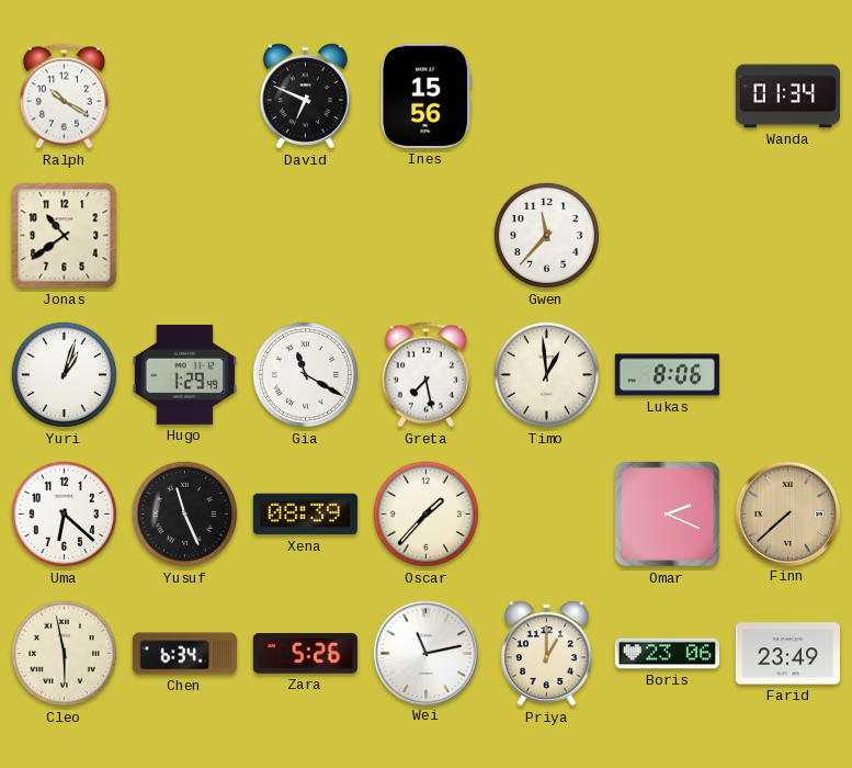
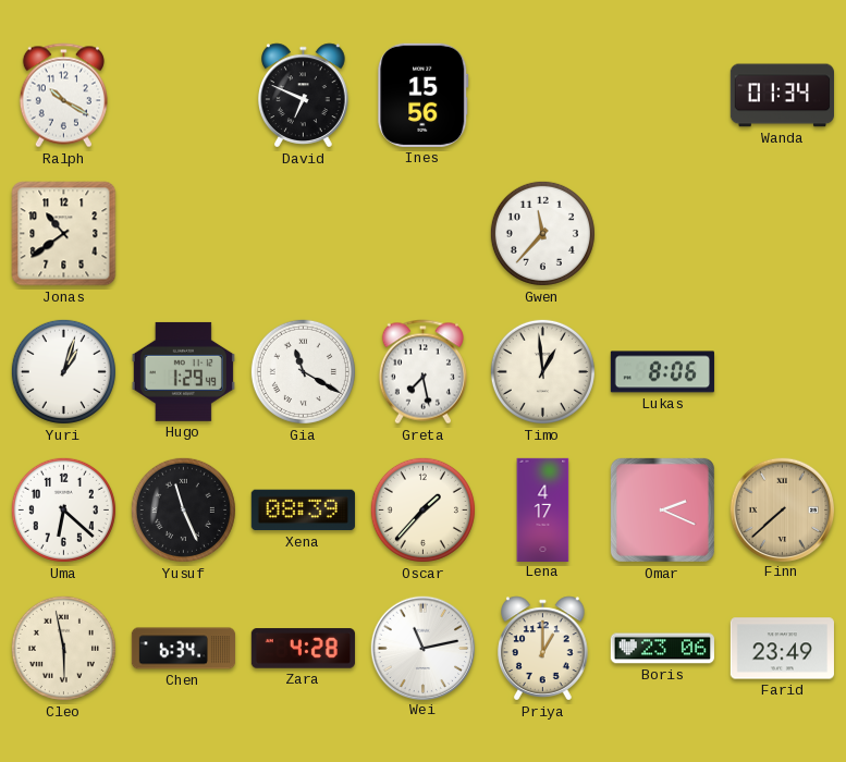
Lena: none -> 4:17
Zara: 5:26 -> 4:28
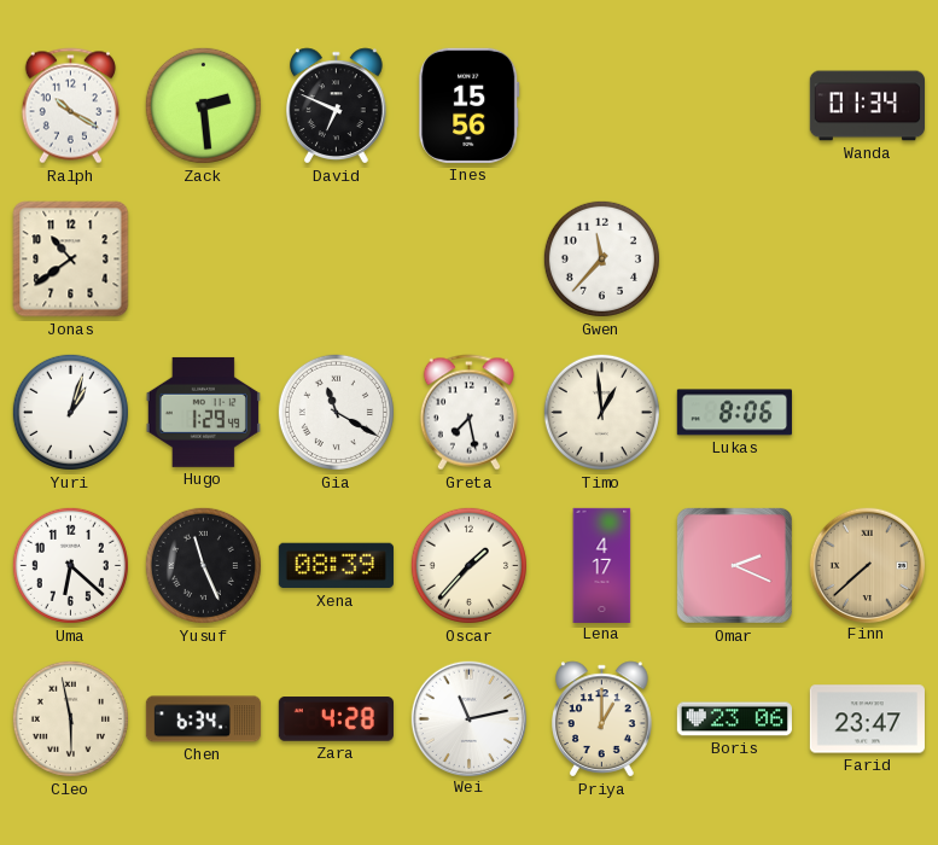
Zack: none -> 2:29
Farid: 23:49 -> 23:47
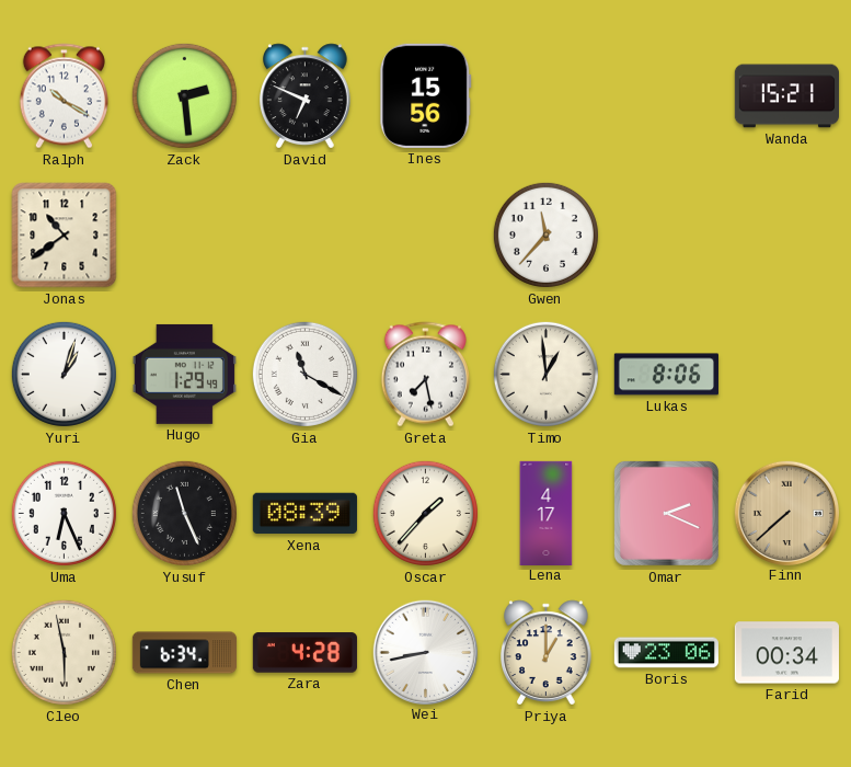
Wanda: 01:34 -> 15:21
Uma: 6:22 -> 6:26
Wei: 11:13 -> 8:43
Farid: 23:47 -> 00:34
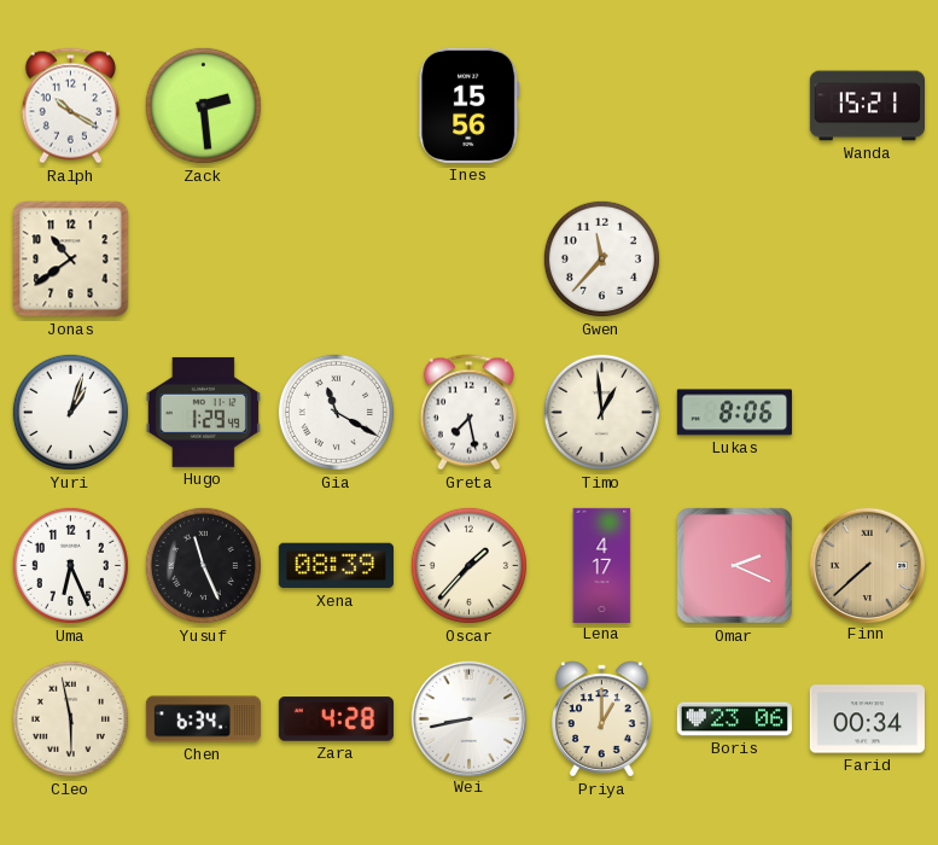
David: 6:49 -> none
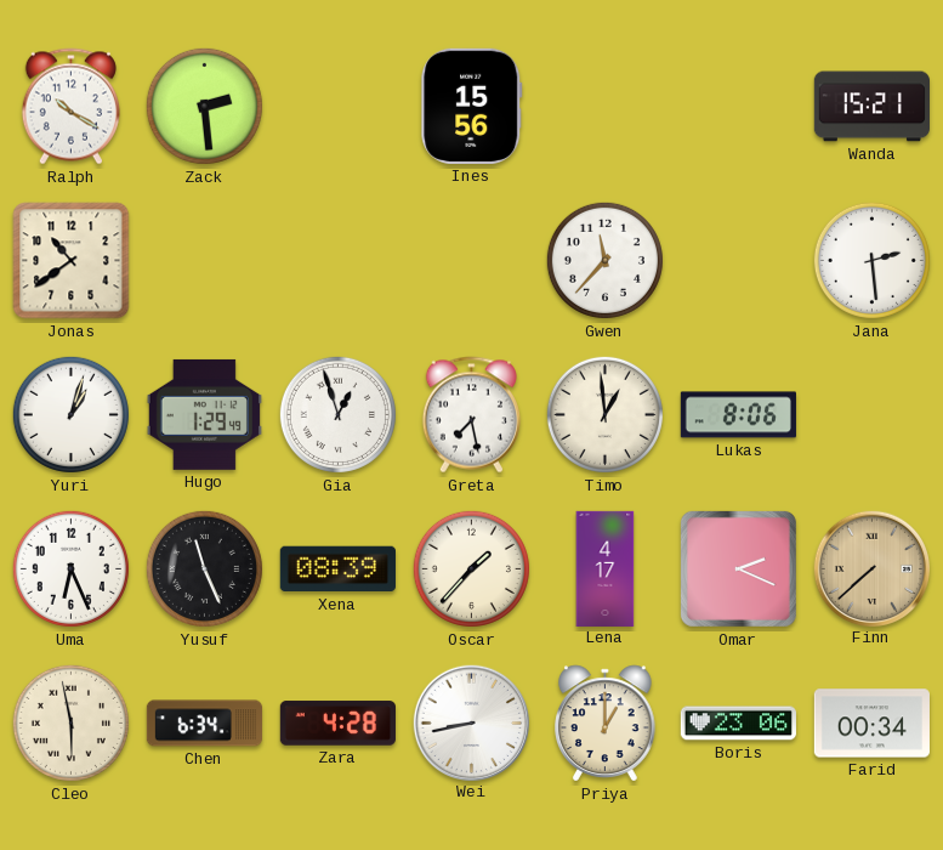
Jana: none -> 2:29
Gia: 11:20 -> 12:57
